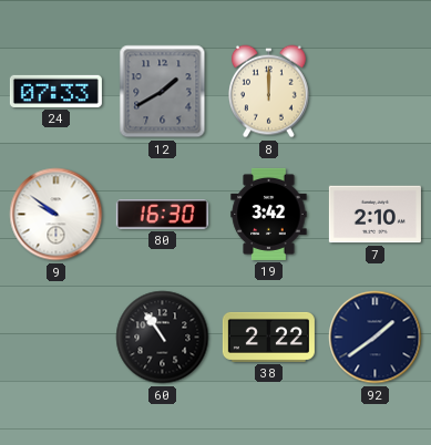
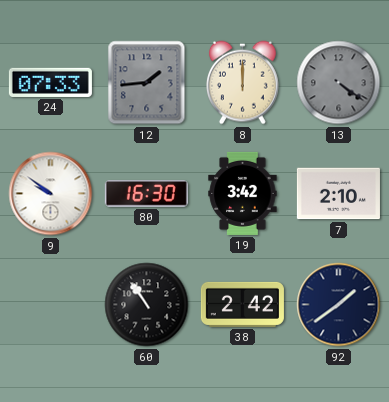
12: 1:40 -> 1:44
13: none -> 4:21
38: 2:22 -> 2:42
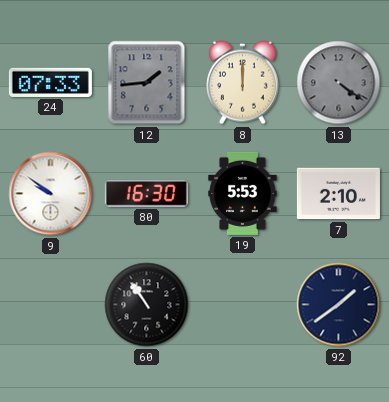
19: 3:42 -> 5:53
38: 2:42 -> none
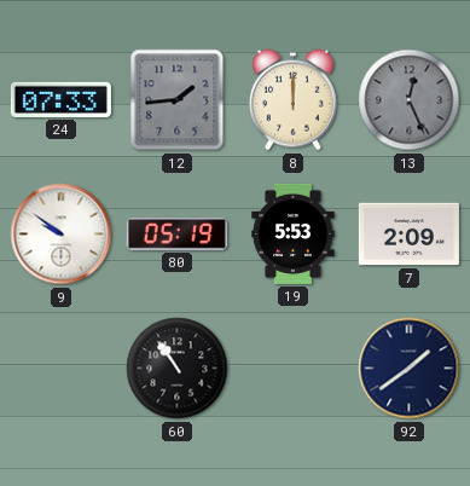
13: 4:21 -> 12:26
80: 16:30 -> 05:19
7: 2:10 -> 2:09
